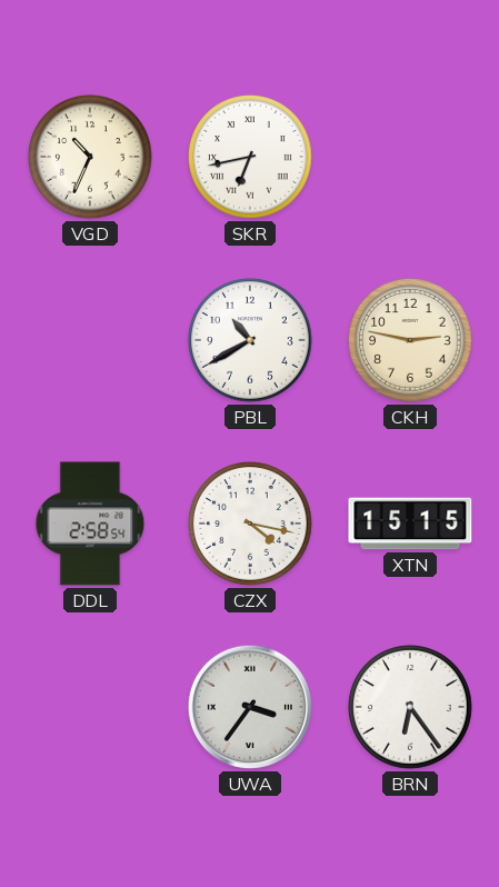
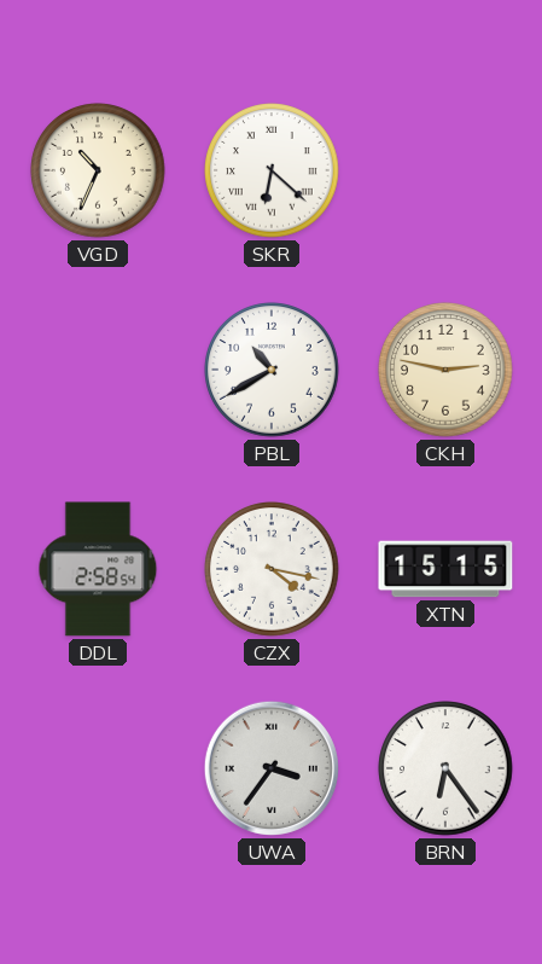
SKR: 6:43 -> 6:22
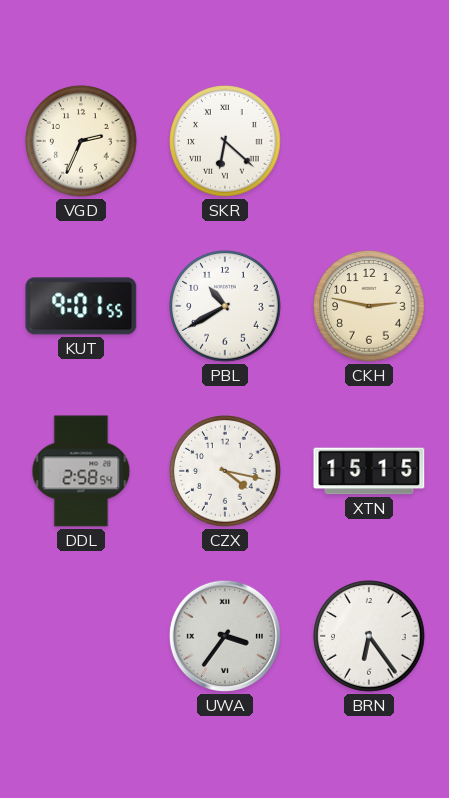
VGD: 10:34 -> 2:34
KUT: none -> 9:01
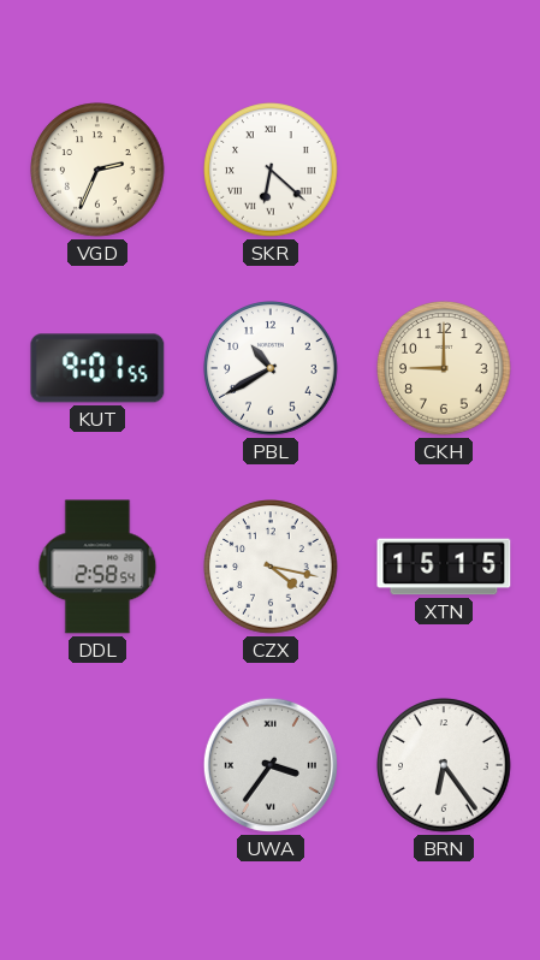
CKH: 2:47 -> 9:00
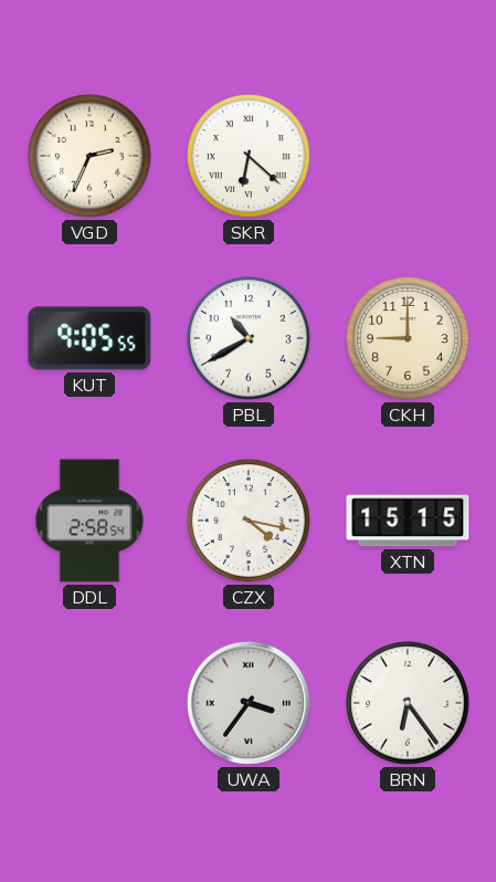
KUT: 9:01 -> 9:05
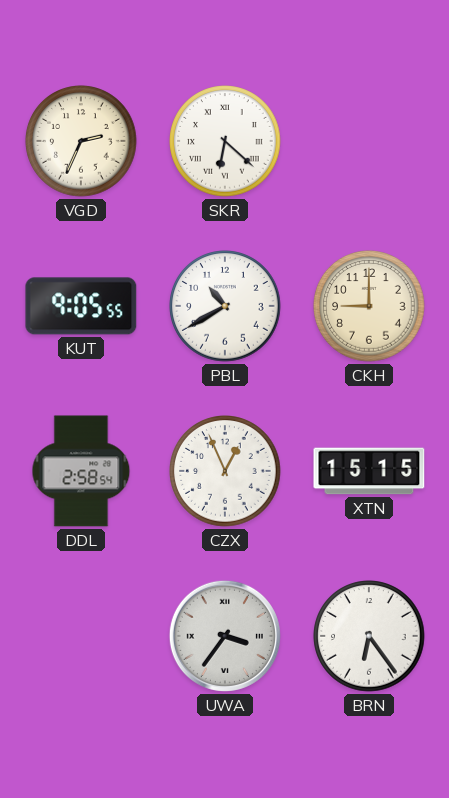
CZX: 4:17 -> 12:56
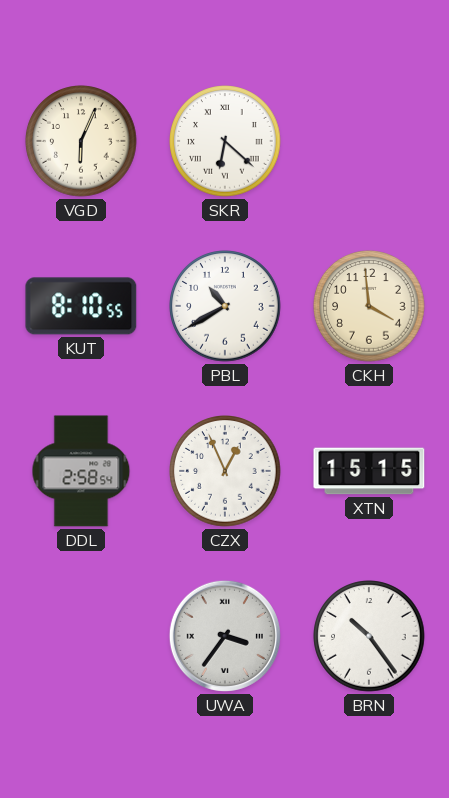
VGD: 2:34 -> 6:04
KUT: 9:05 -> 8:10
CKH: 9:00 -> 3:59
BRN: 6:24 -> 10:24
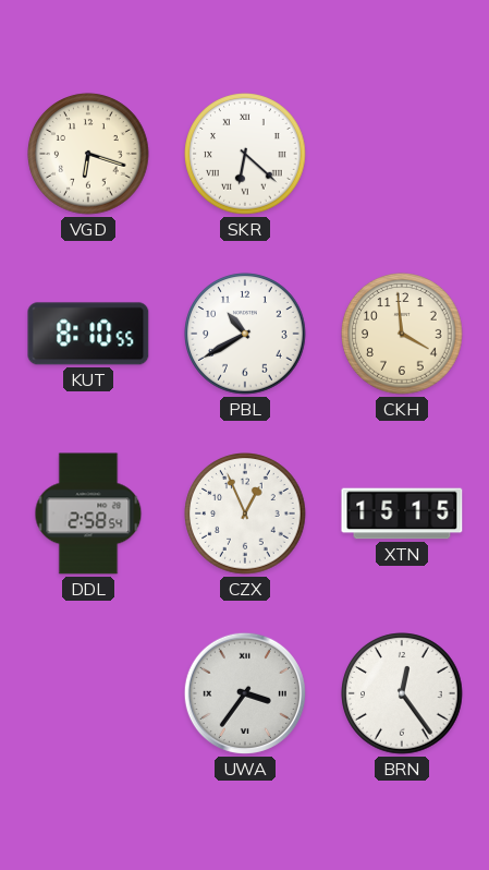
VGD: 6:04 -> 6:18
BRN: 10:24 -> 12:24
